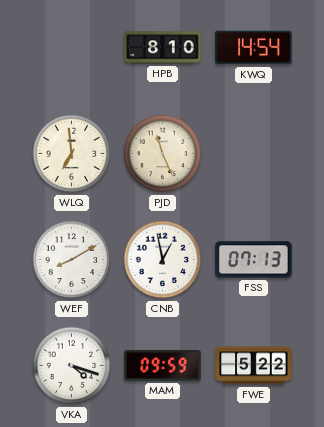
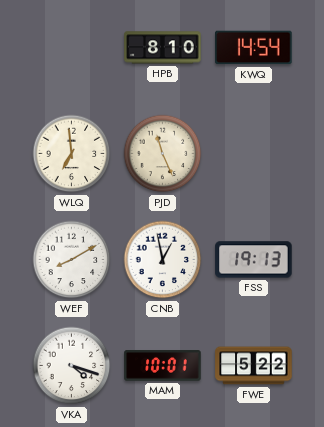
FSS: 07:13 -> 19:13
MAM: 09:59 -> 10:01
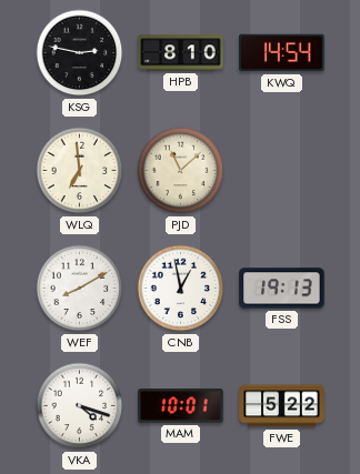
KSG: none -> 2:47
PJD: 11:26 -> 11:08
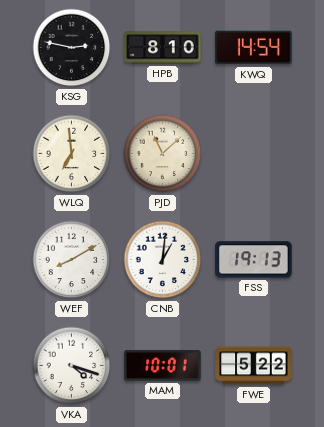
CNB: 12:58 -> 1:01
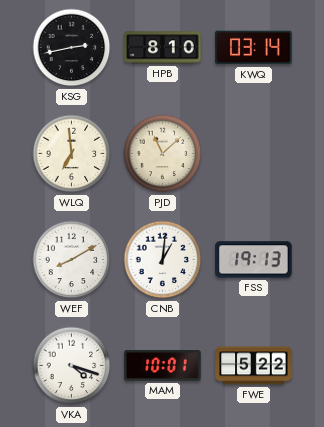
KSG: 2:47 -> 2:43
KWQ: 14:54 -> 03:14
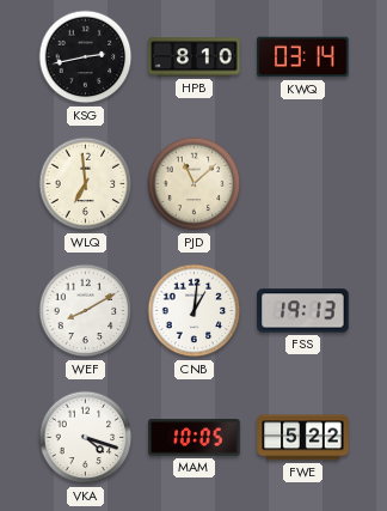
MAM: 10:01 -> 10:05
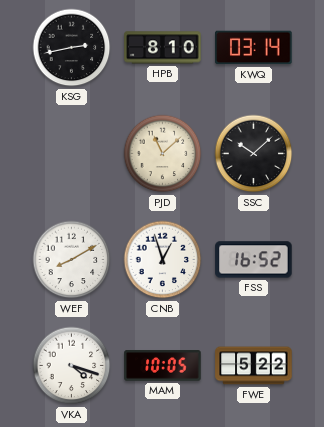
WLQ: 6:59 -> none
SSC: none -> 10:08
CNB: 1:01 -> 12:57
FSS: 19:13 -> 16:52
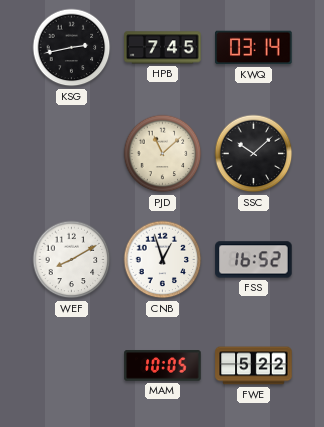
HPB: 8:10 -> 7:45
VKA: 4:18 -> none
